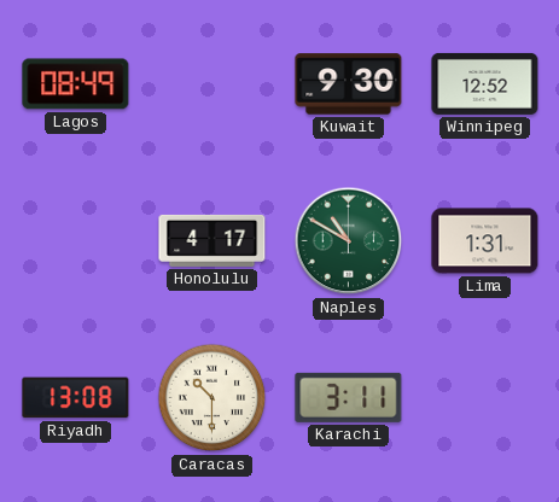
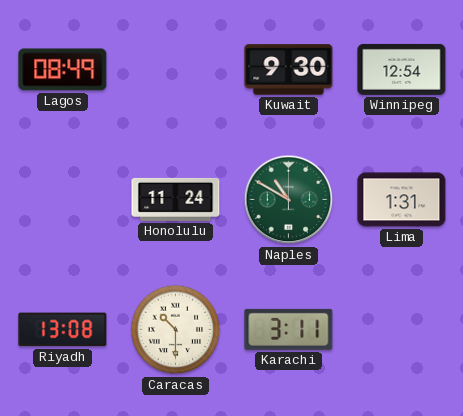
Winnipeg: 12:52 -> 12:54
Honolulu: 4:17 -> 11:24
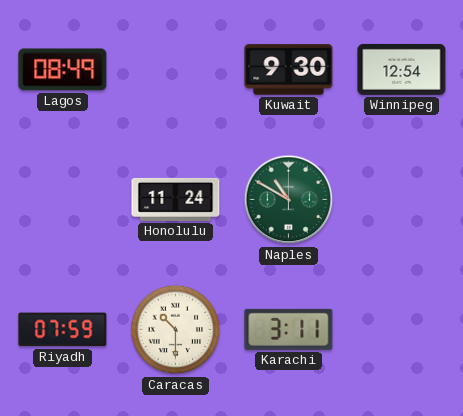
Lima: 1:31 -> none
Riyadh: 13:08 -> 07:59
